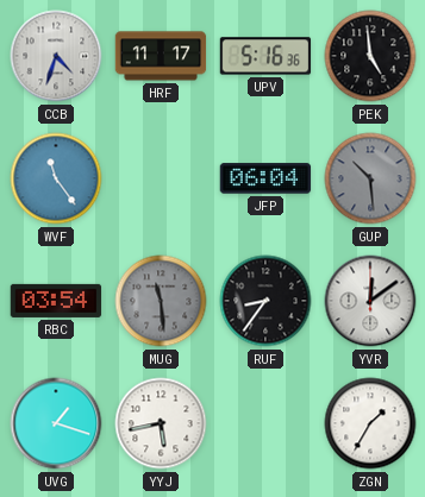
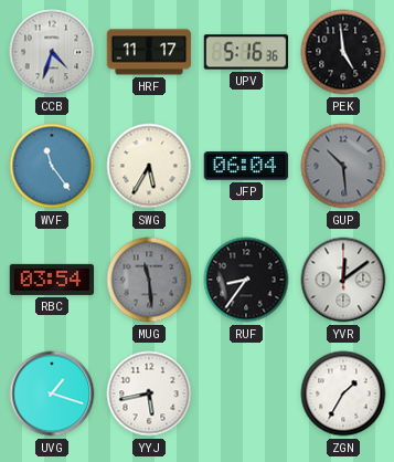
SWG: none -> 5:35
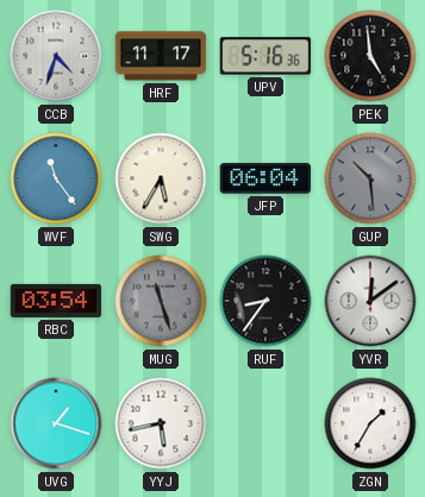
MUG: 11:29 -> 11:27
